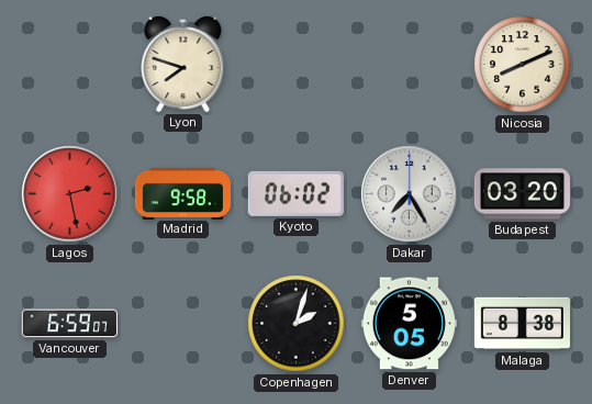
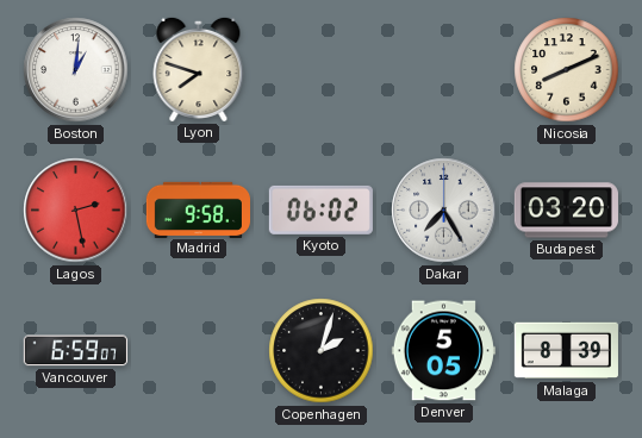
Boston: none -> 1:01
Malaga: 8:38 -> 8:39
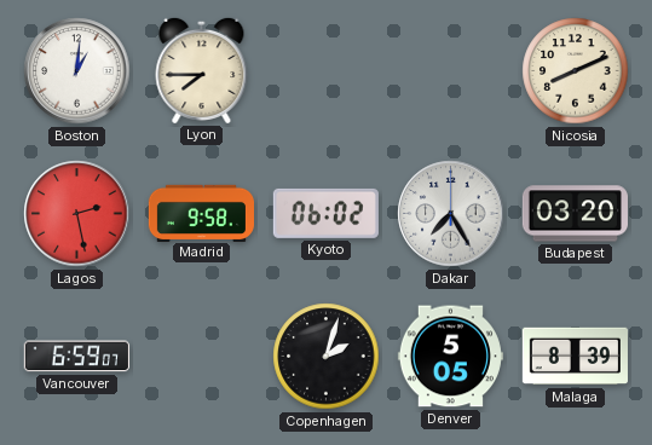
Lyon: 7:48 -> 7:45
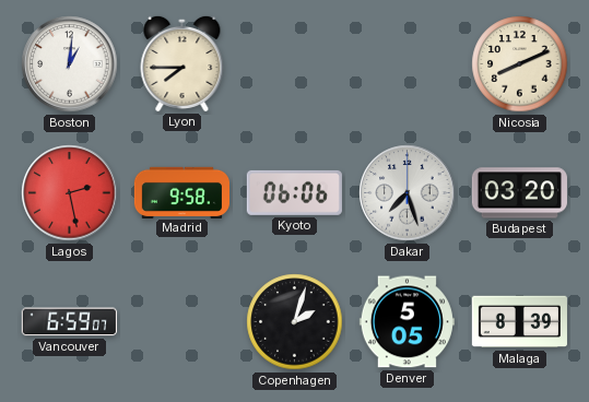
Kyoto: 06:02 -> 06:06
Dakar: 7:25 -> 7:27
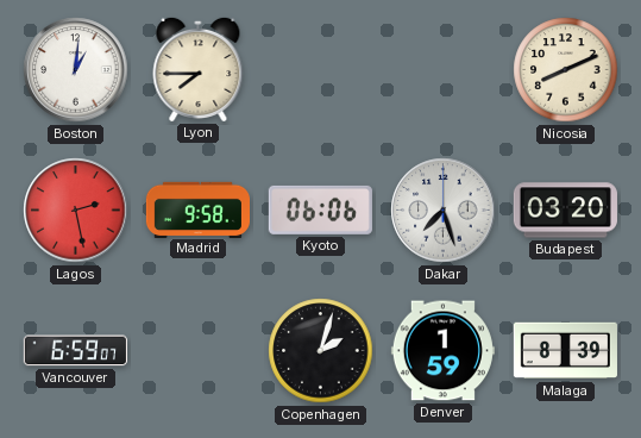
Denver: 5:05 -> 1:59
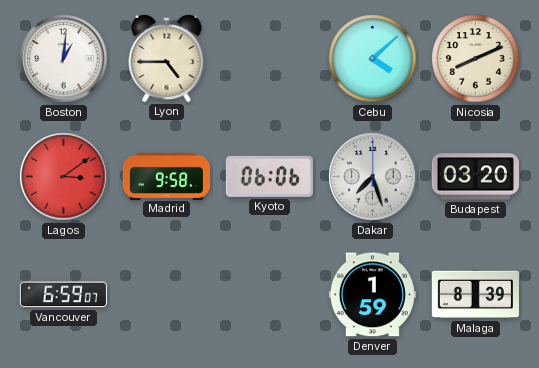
Lyon: 7:45 -> 4:45
Cebu: none -> 4:08
Lagos: 2:28 -> 3:09
Copenhagen: 2:03 -> none
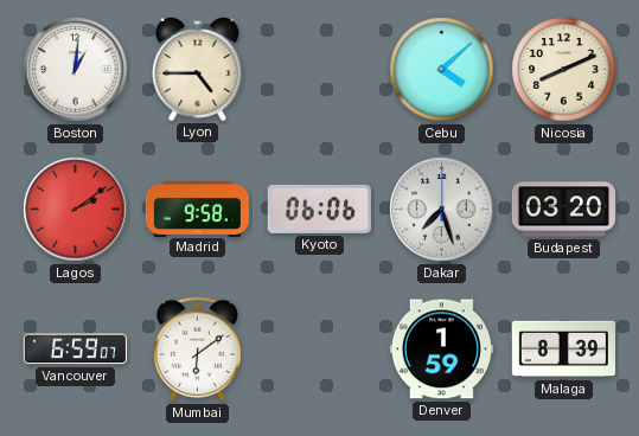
Lagos: 3:09 -> 2:09
Mumbai: none -> 6:09
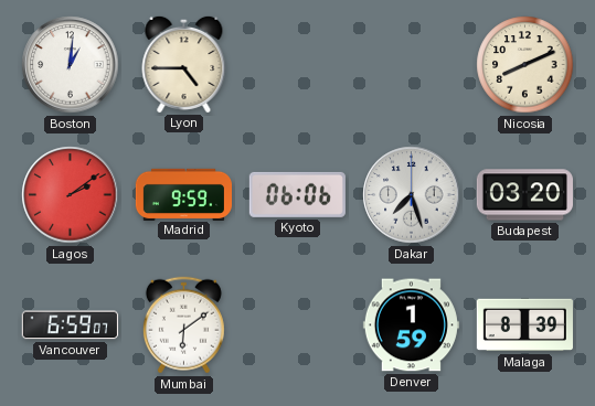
Cebu: 4:08 -> none
Madrid: 9:58 -> 9:59
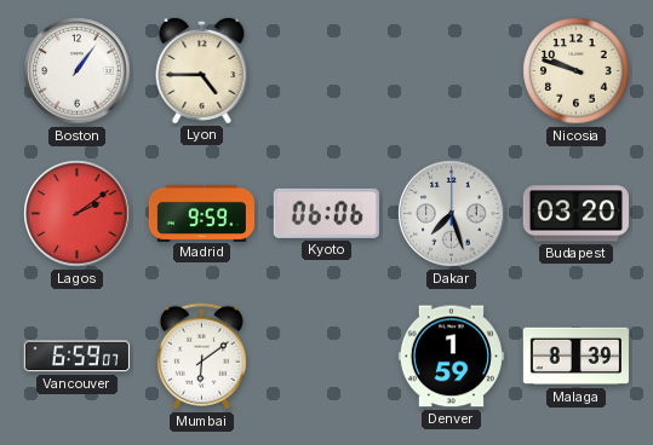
Boston: 1:01 -> 1:06
Nicosia: 8:11 -> 9:48
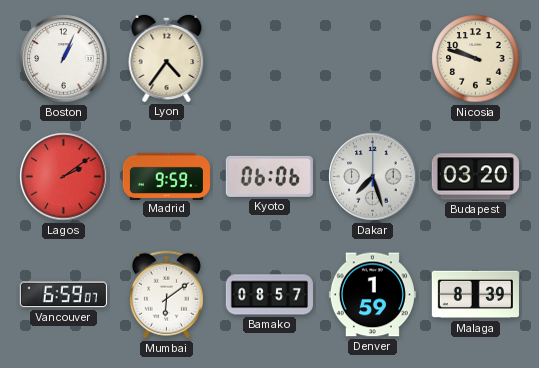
Boston: 1:06 -> 1:04
Lyon: 4:45 -> 4:36
Bamako: none -> 08:57
